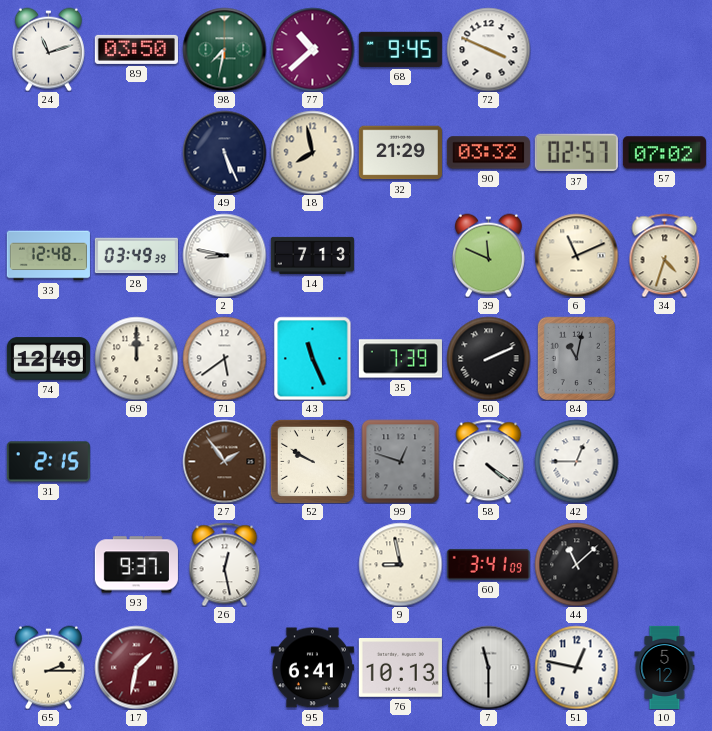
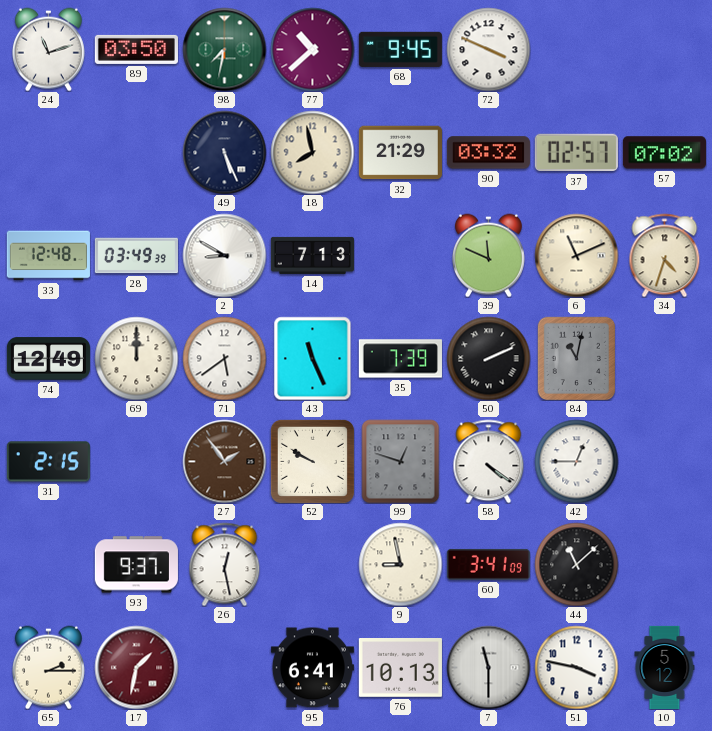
2: 8:47 -> 8:50
51: 12:47 -> 3:47
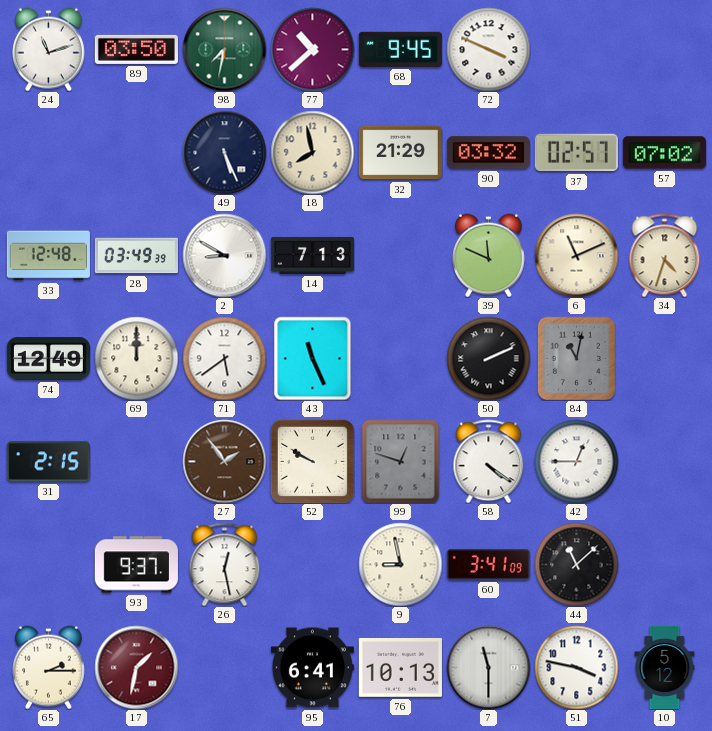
35: 7:39 -> none
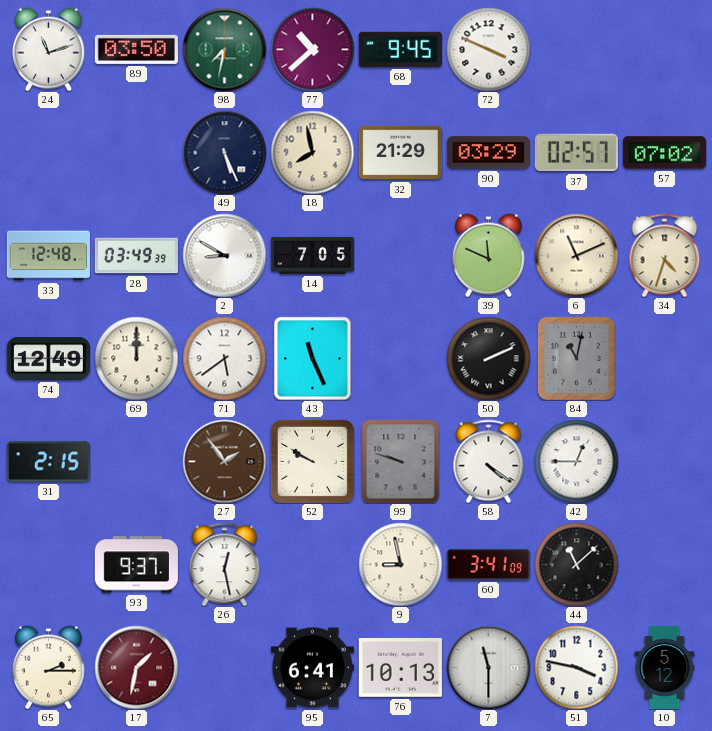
90: 03:32 -> 03:29
14: 7:13 -> 7:05
99: 12:48 -> 9:48
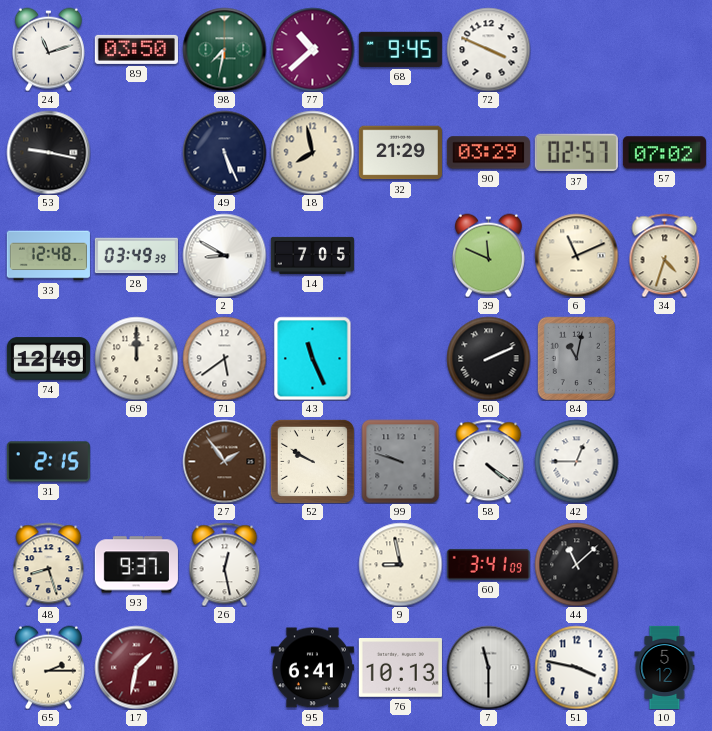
53: none -> 9:17
48: none -> 8:27
